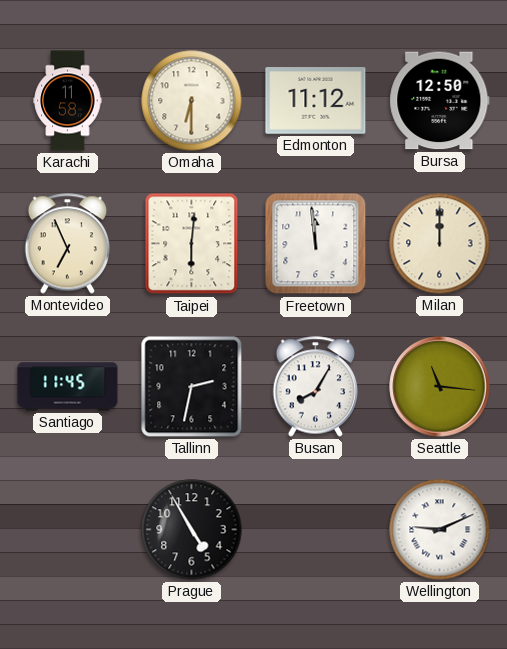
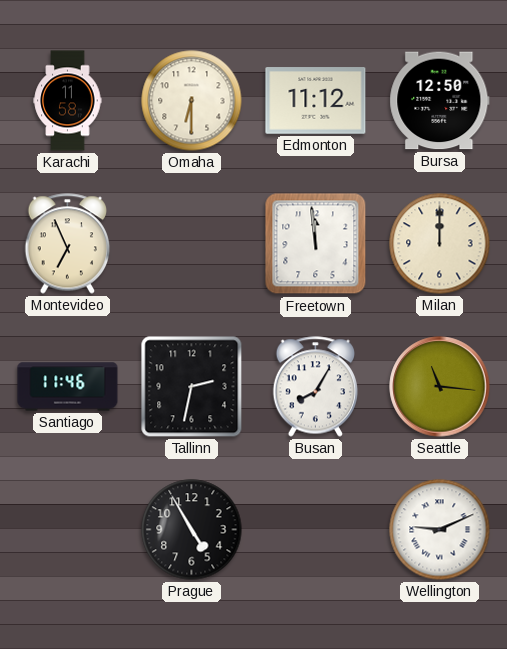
Taipei: 6:01 -> none
Santiago: 11:45 -> 11:46
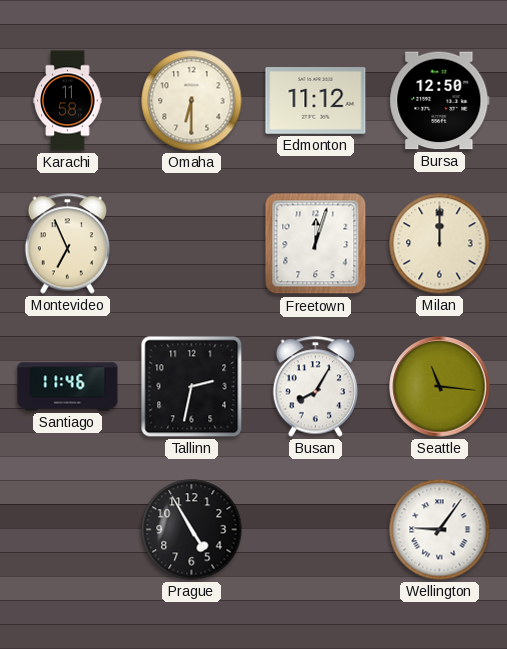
Freetown: 11:59 -> 12:03
Wellington: 9:11 -> 9:06
